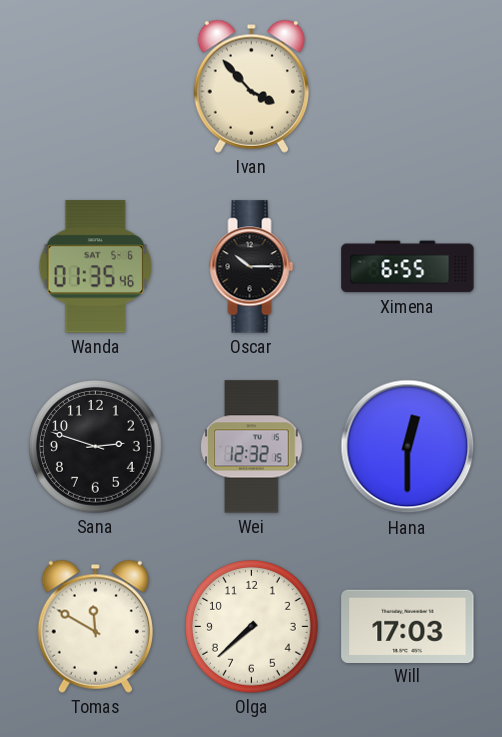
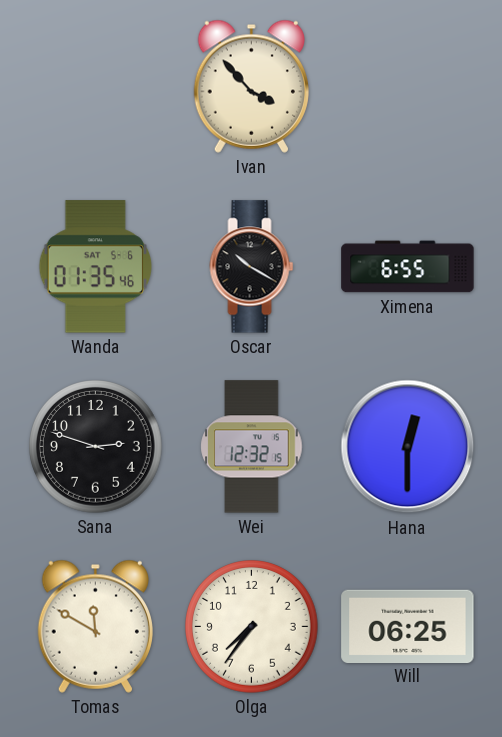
Oscar: 10:15 -> 10:20
Olga: 7:38 -> 7:36
Will: 17:03 -> 06:25
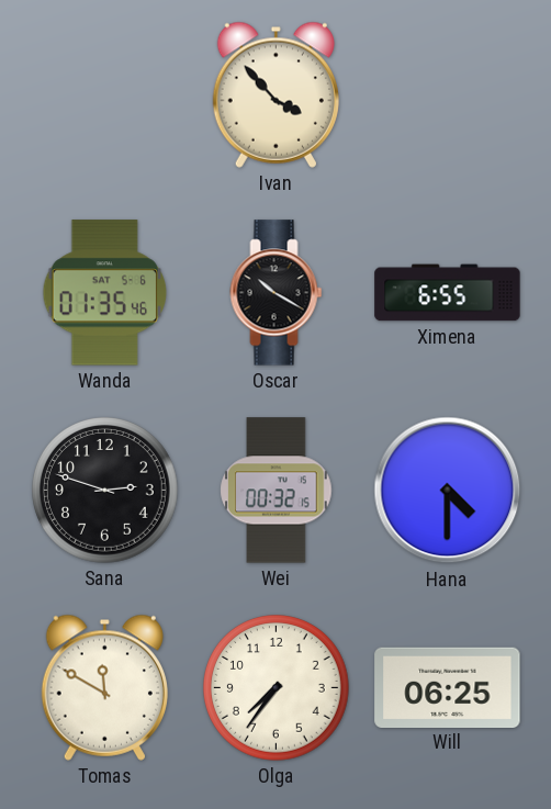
Wei: 12:32 -> 00:32
Hana: 12:30 -> 4:30
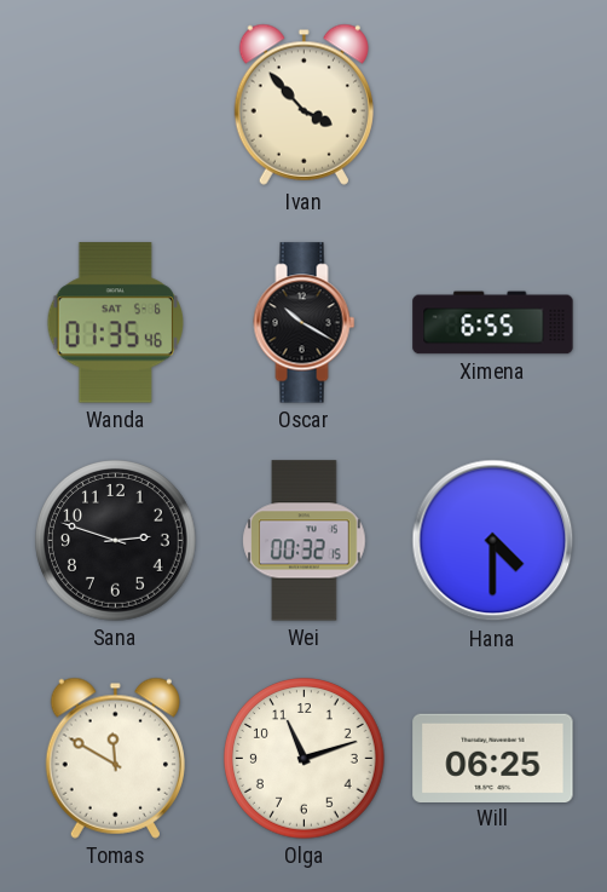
Olga: 7:36 -> 11:12
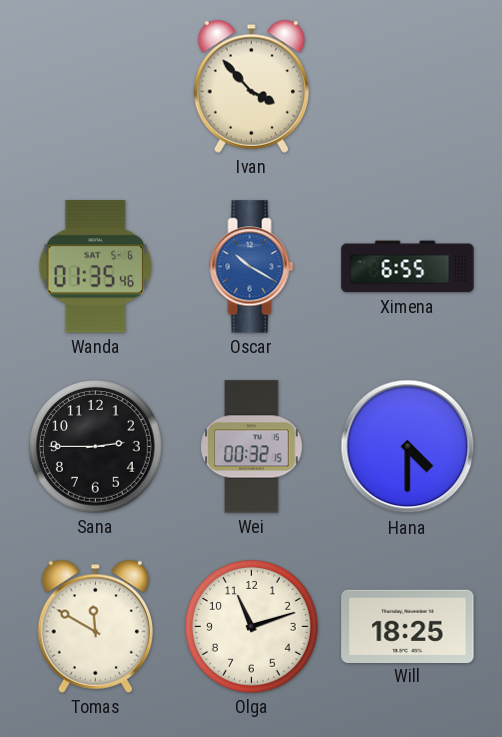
Oscar dial: black -> blue
Sana: 2:48 -> 2:45
Will: 06:25 -> 18:25
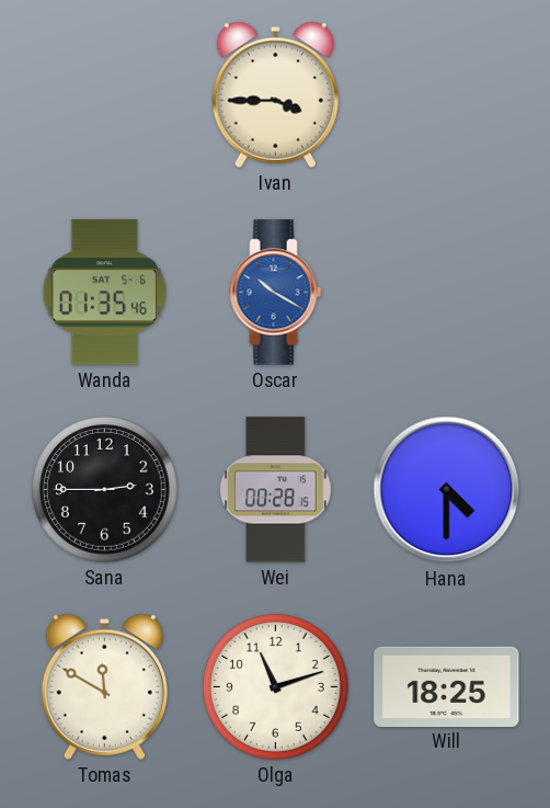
Ivan: 3:53 -> 3:45
Ximena: 6:55 -> none
Wei: 00:32 -> 00:28
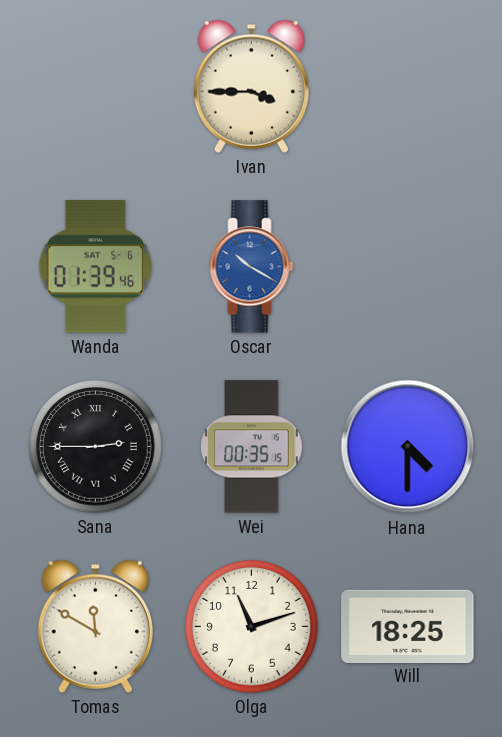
Wanda: 01:35 -> 01:39
Sana numerals: Arabic -> Roman
Wei: 00:28 -> 00:35
